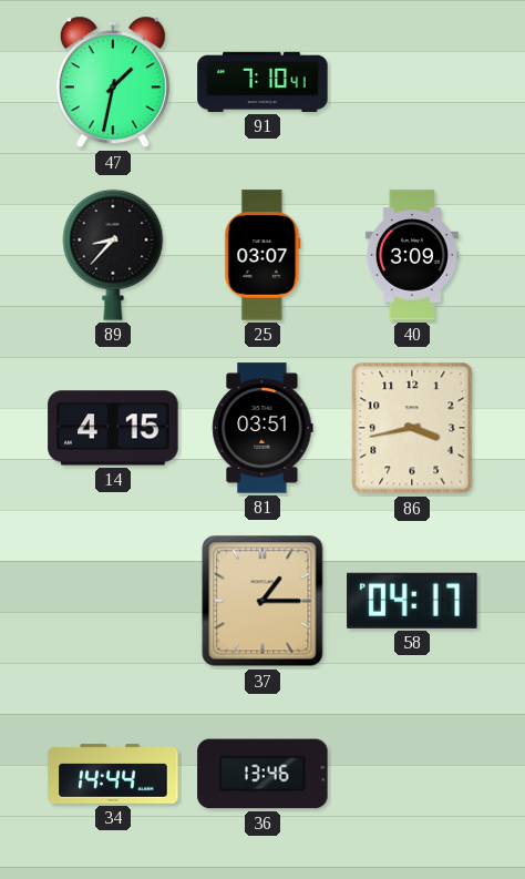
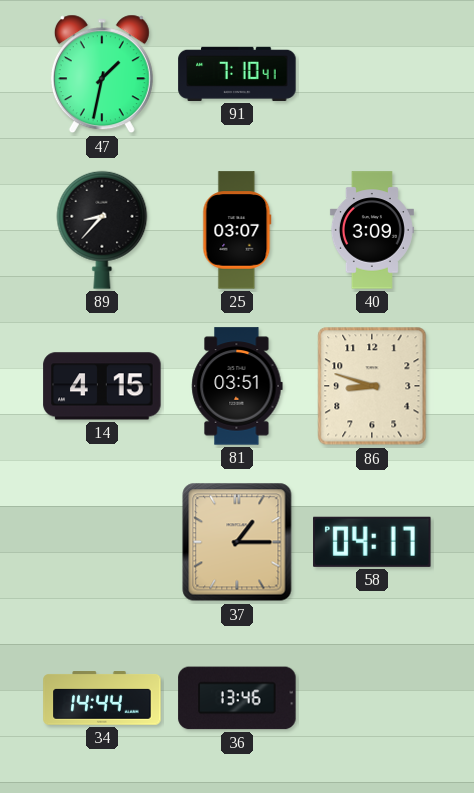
86: 3:43 -> 8:48
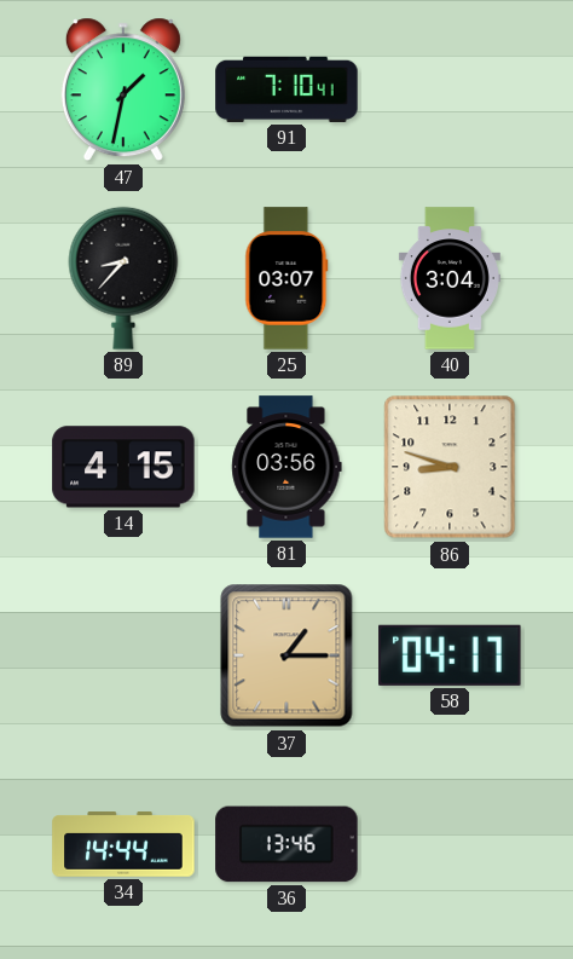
40: 3:09 -> 3:04
81: 03:51 -> 03:56
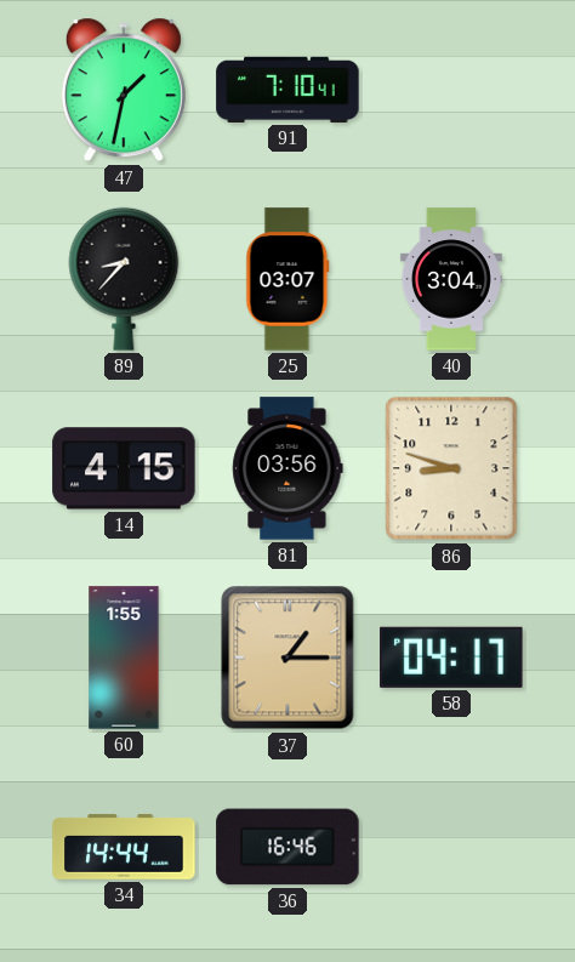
60: none -> 1:55
36: 13:46 -> 16:46
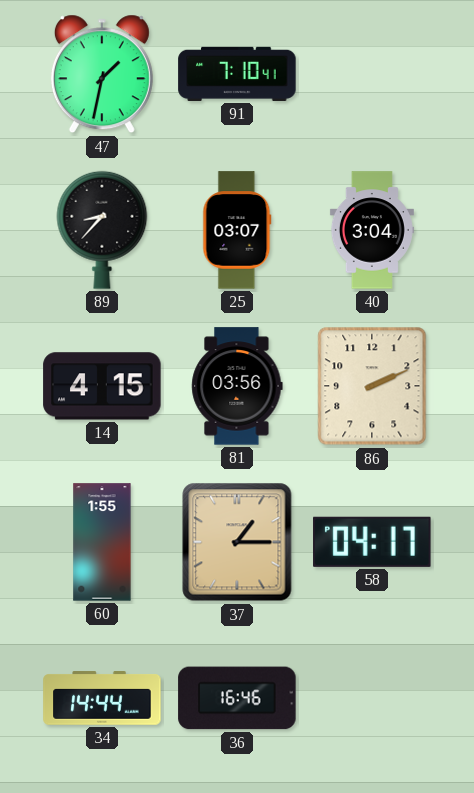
86: 8:48 -> 2:11
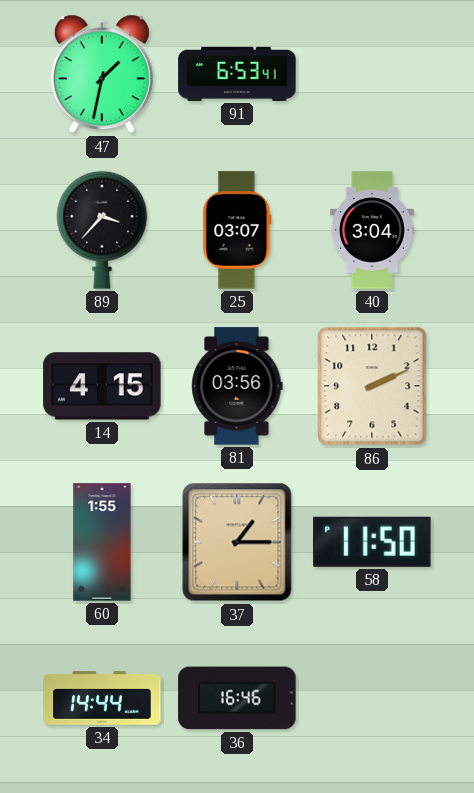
91: 7:10 -> 6:53
89: 8:37 -> 3:37
58: 04:17 -> 11:50
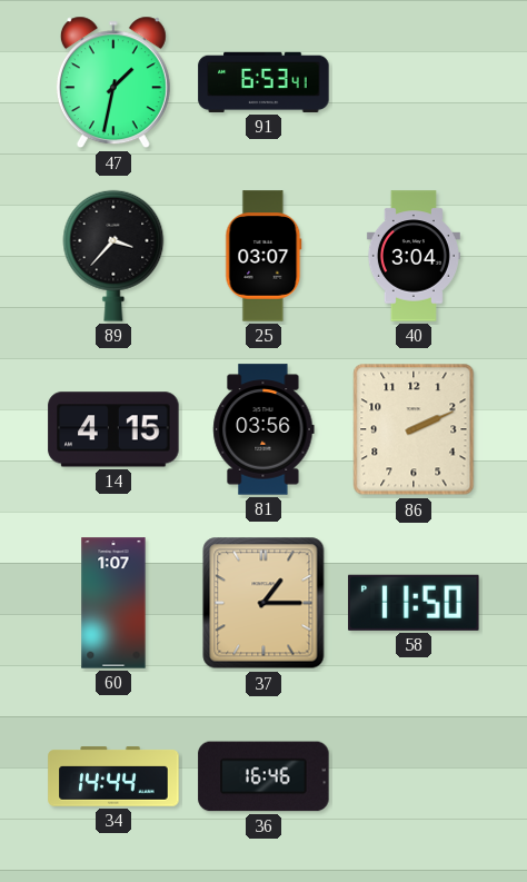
60: 1:55 -> 1:07
